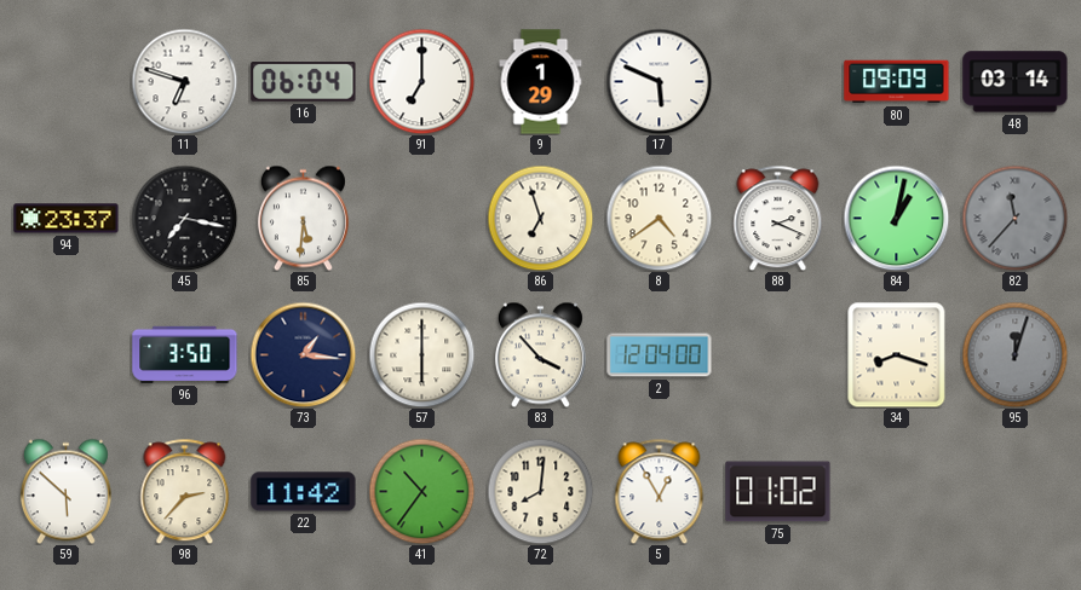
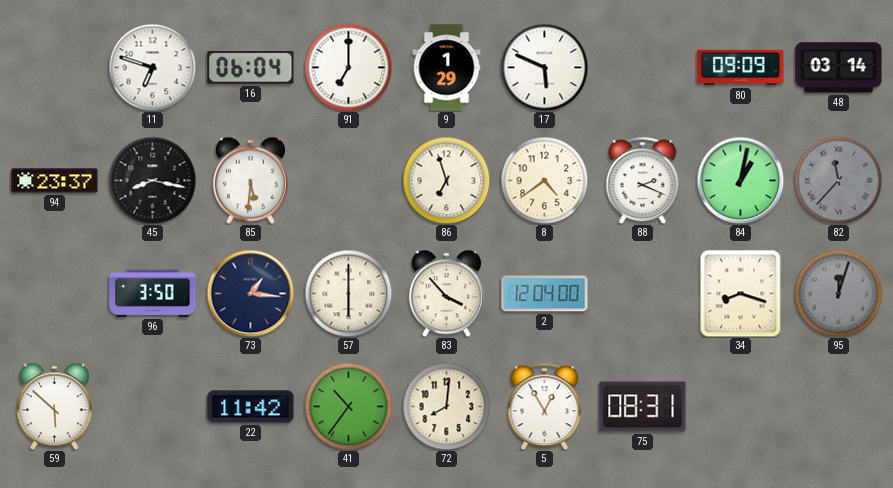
45: 7:17 -> 8:17
98: 2:37 -> none
75: 01:02 -> 08:31
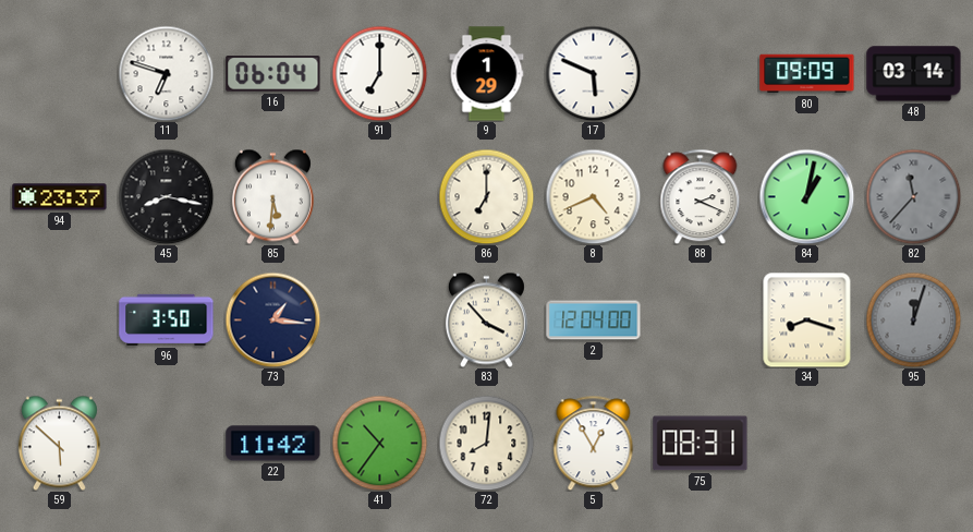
86: 6:57 -> 7:00
8: 4:39 -> 4:41
57: 6:00 -> none
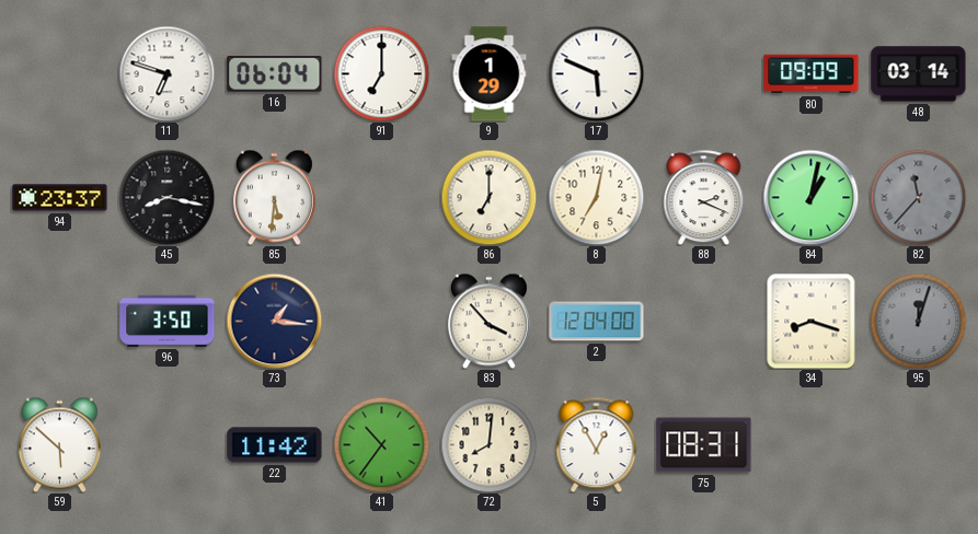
8: 4:41 -> 7:02
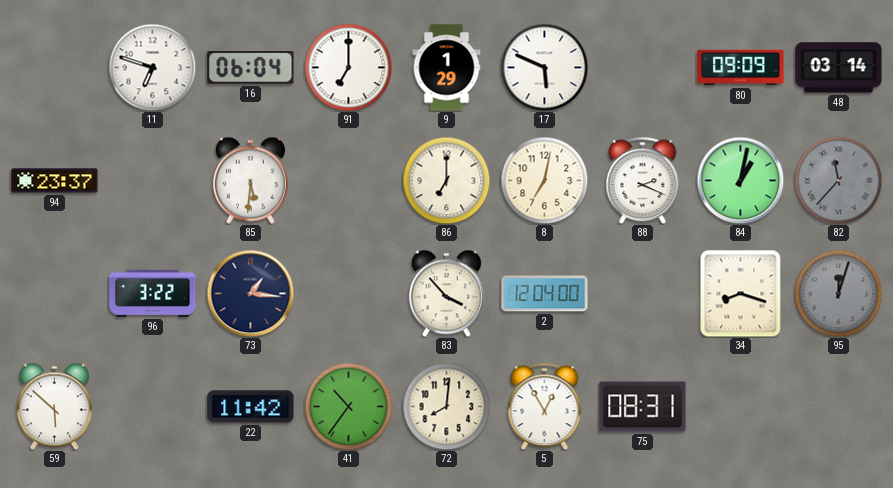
45: 8:17 -> none
96: 3:50 -> 3:22
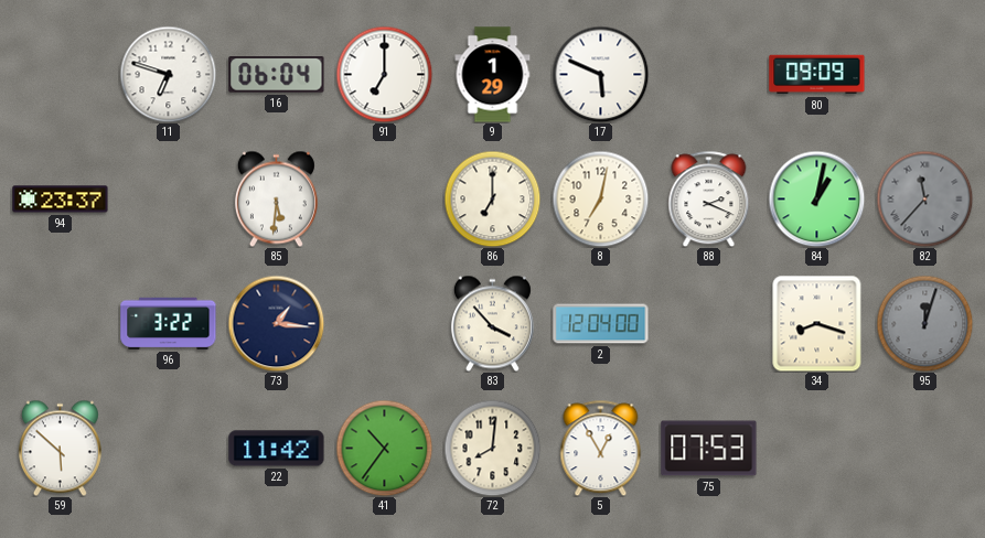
48: 03:14 -> none
75: 08:31 -> 07:53
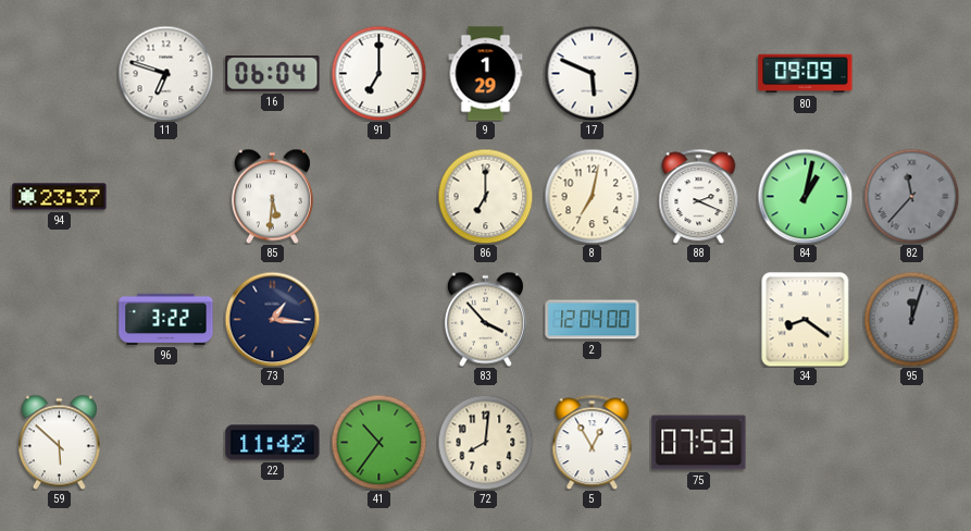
34: 8:18 -> 8:21
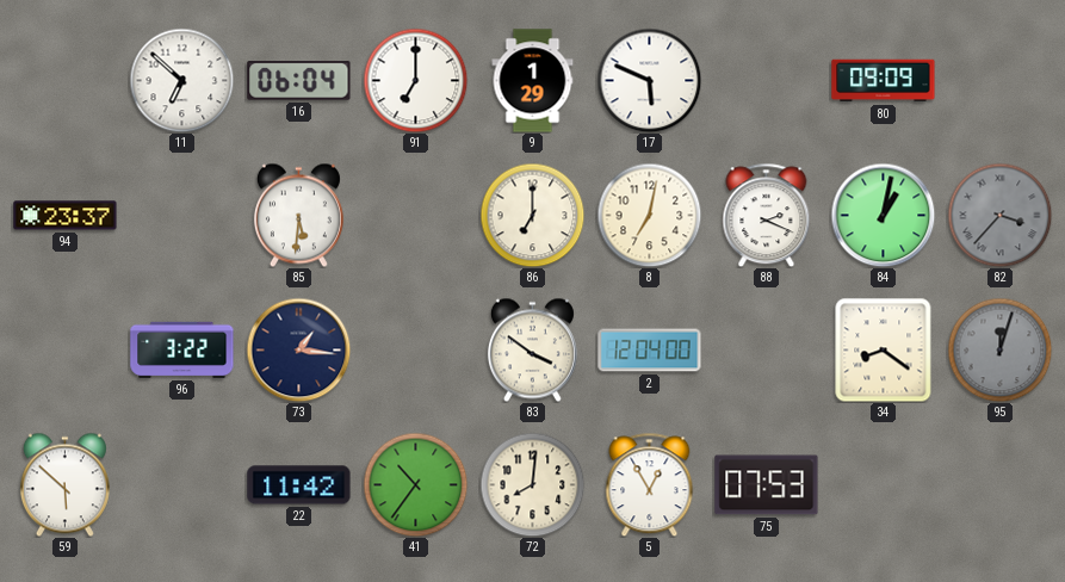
11: 6:48 -> 6:52
82: 11:37 -> 3:37
83: 3:53 -> 3:51
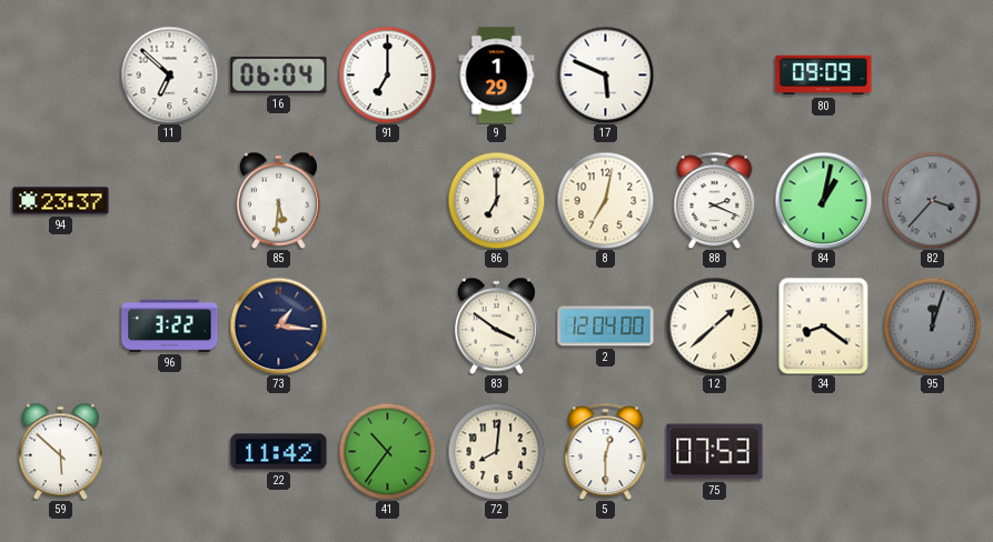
12: none -> 1:38
5: 12:55 -> 12:30
